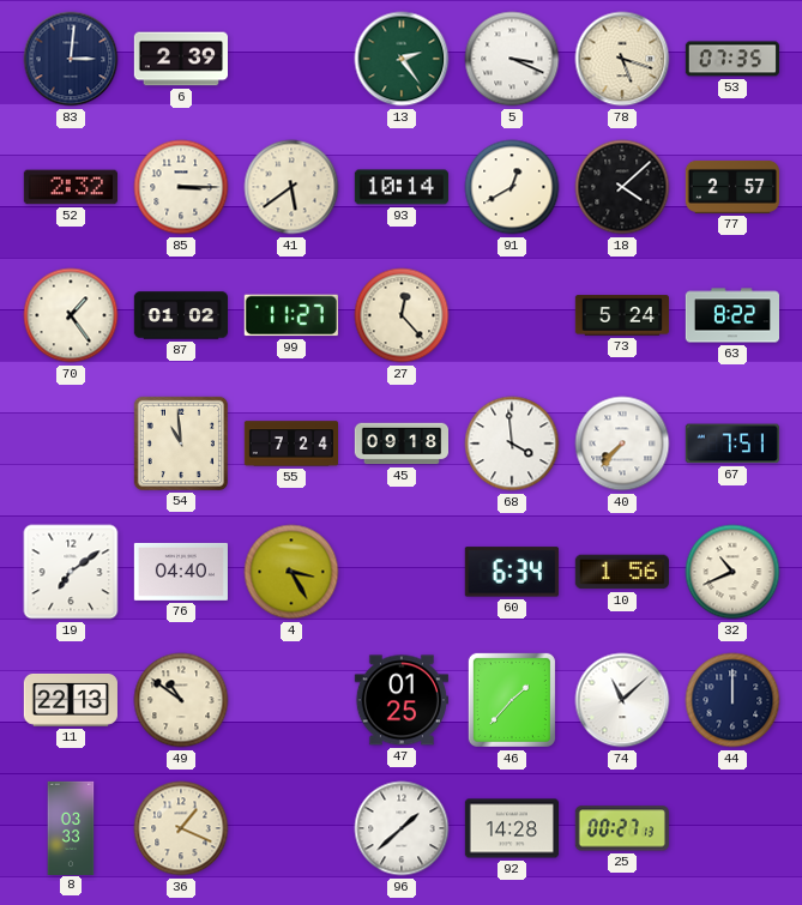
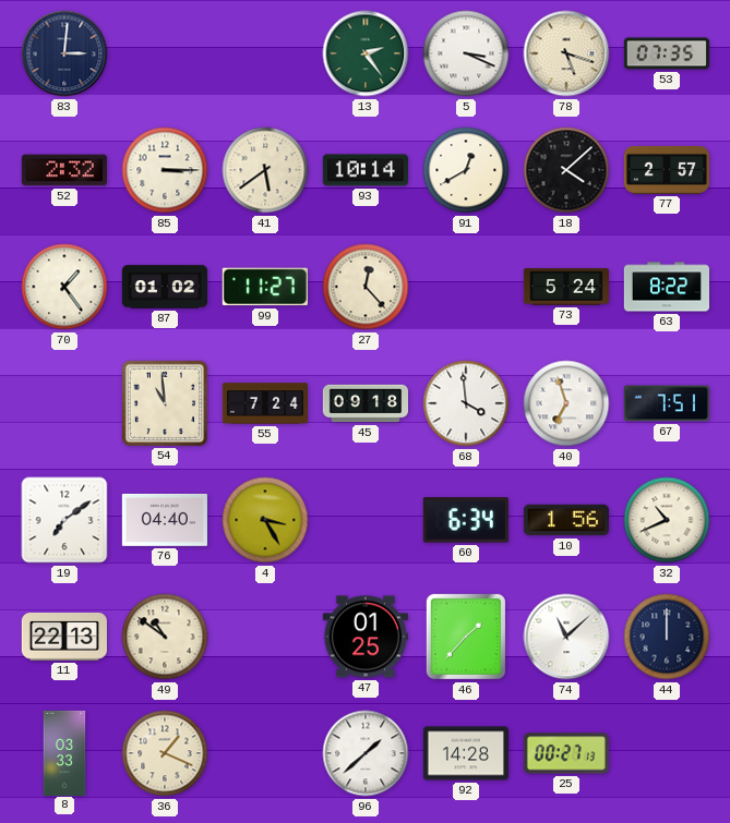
6: 2:39 -> none
40: 7:37 -> 6:57
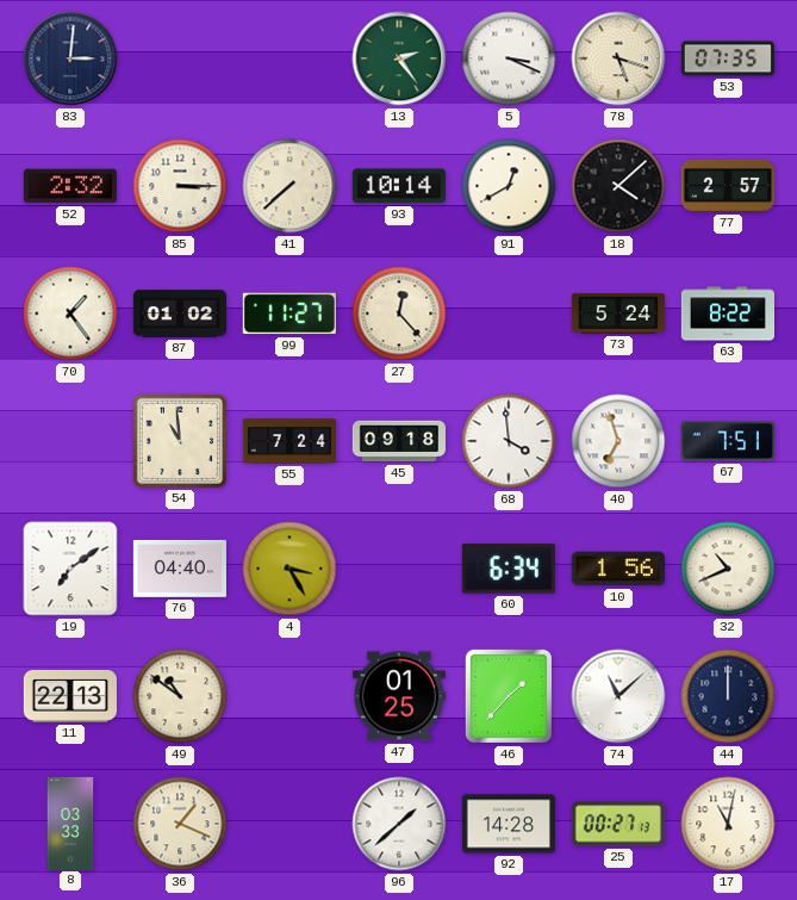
41: 5:39 -> 7:38
17: none -> 11:02
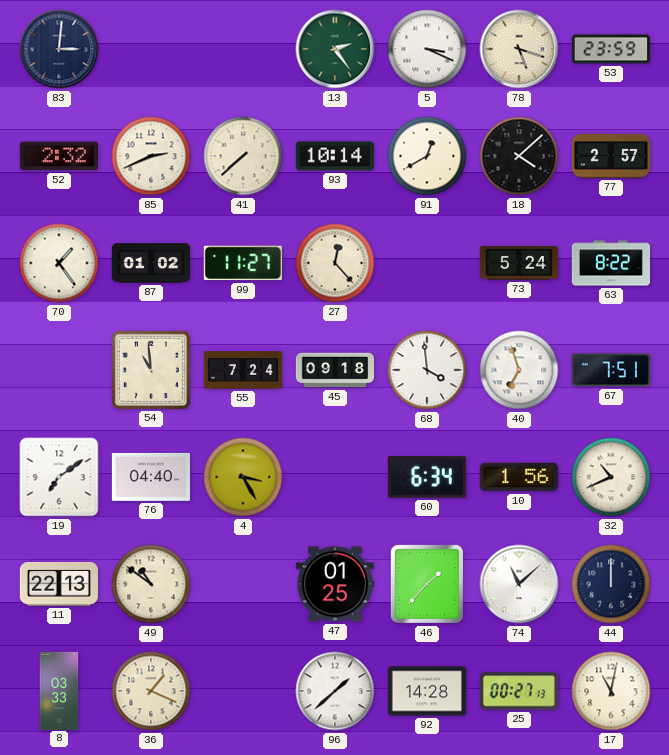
53: 07:35 -> 23:59
85: 3:15 -> 2:41
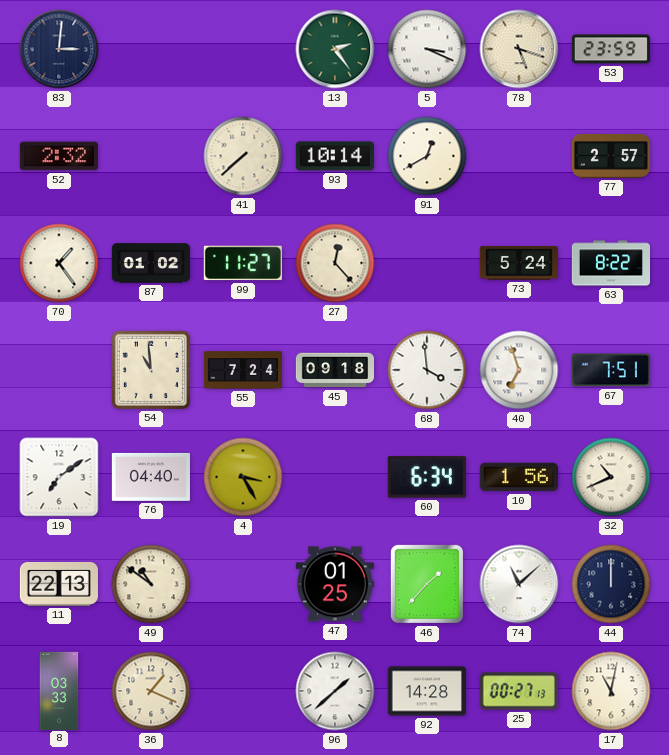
85: 2:41 -> none
18: 4:08 -> none
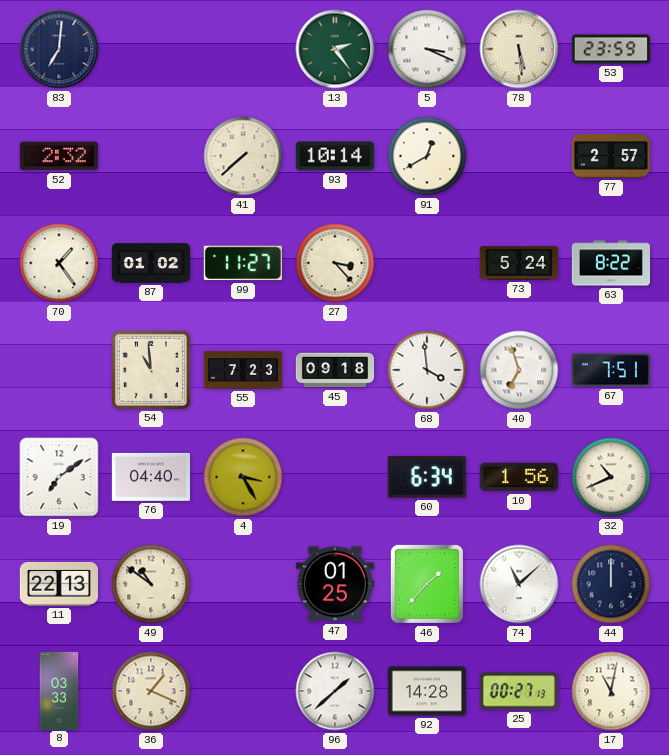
83: 3:01 -> 7:01
78: 5:18 -> 5:29
27: 12:23 -> 3:23
55: 7:24 -> 7:23
